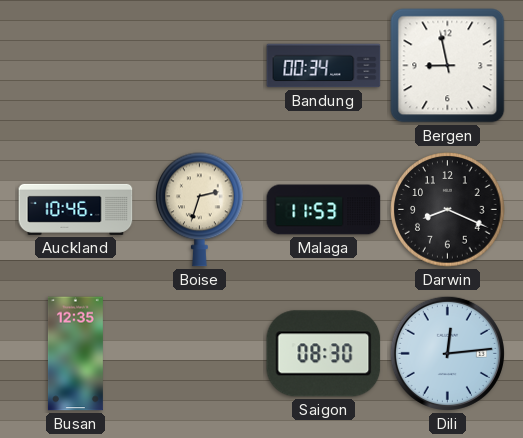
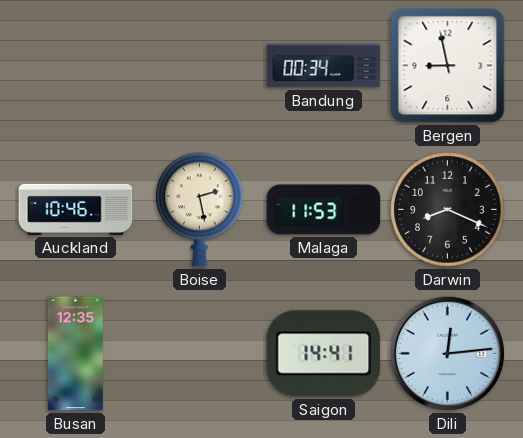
Boise: 2:33 -> 2:28
Saigon: 08:30 -> 14:41
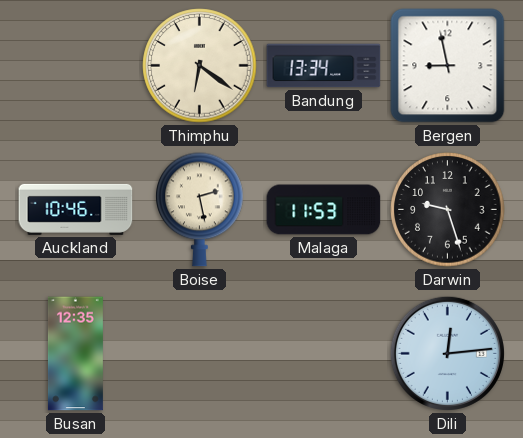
Thimphu: none -> 6:21
Bandung: 00:34 -> 13:34
Darwin: 8:19 -> 9:27
Saigon: 14:41 -> none
